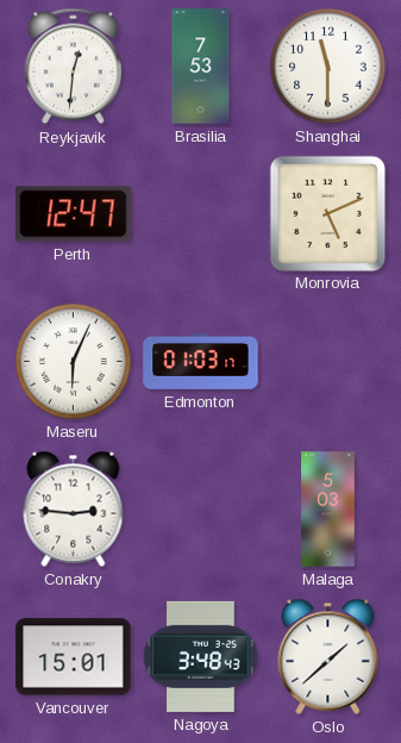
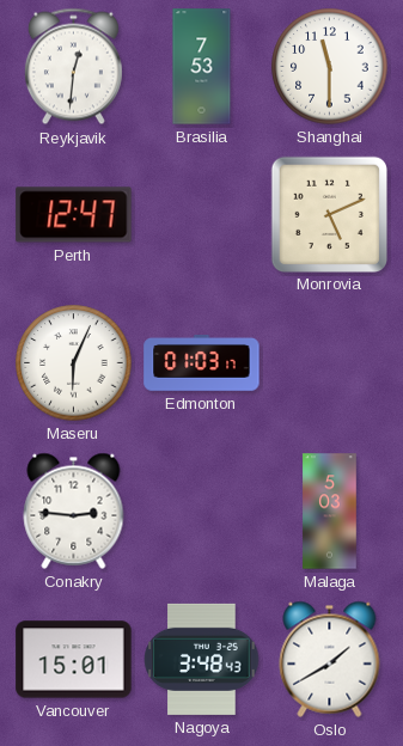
Oslo: 1:38 -> 1:40
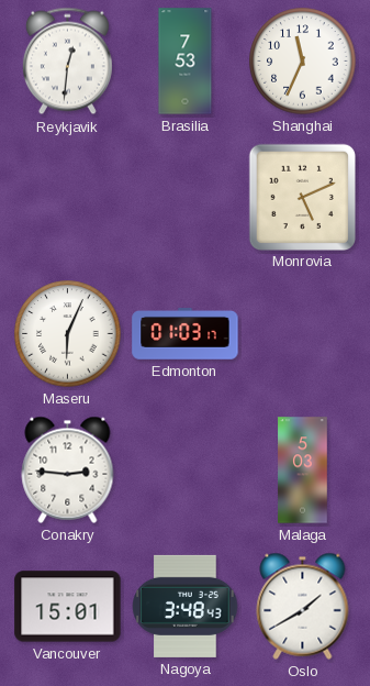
Shanghai: 11:30 -> 11:34
Perth: 12:47 -> none
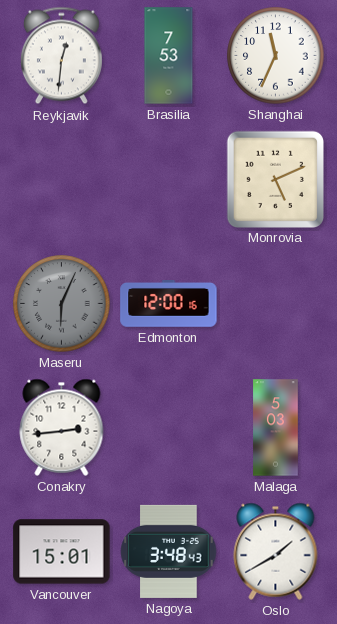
Maseru dial: white -> grey
Edmonton: 01:03 -> 12:00
Conakry: 2:46 -> 2:44
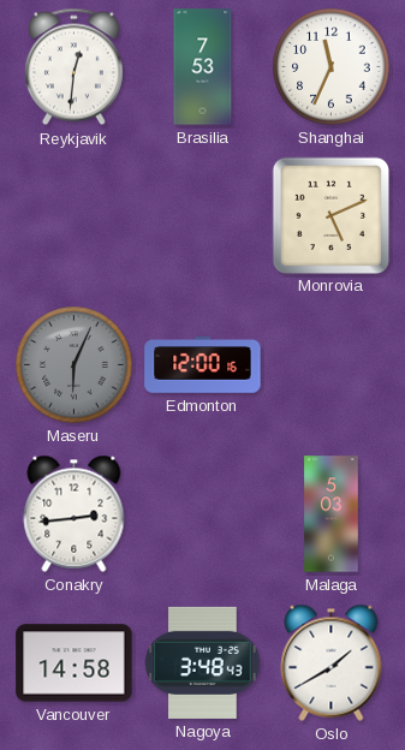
Vancouver: 15:01 -> 14:58
